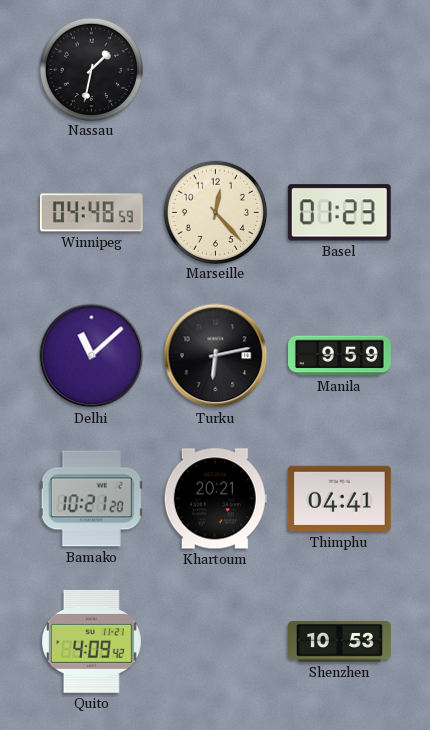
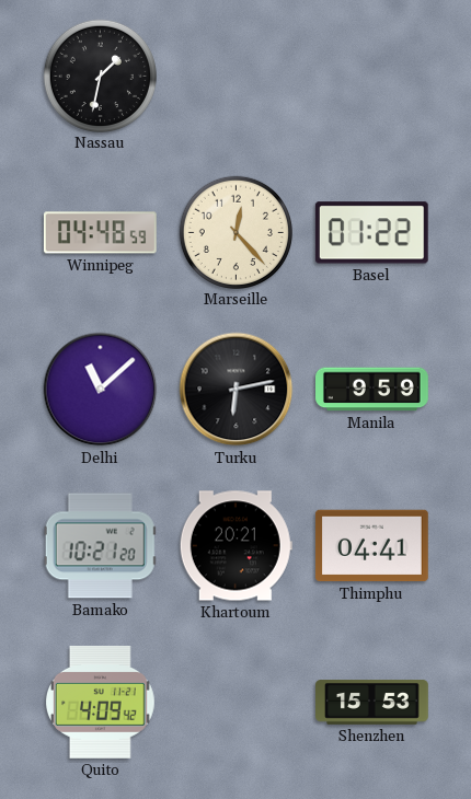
Basel: 01:23 -> 01:22
Shenzhen: 10:53 -> 15:53
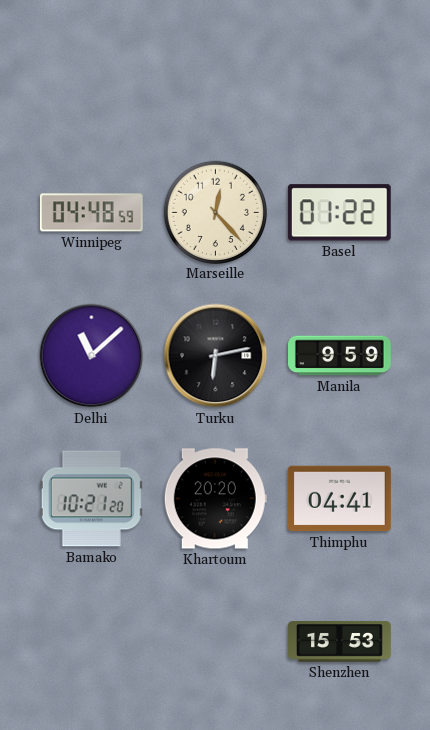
Nassau: 1:32 -> none
Khartoum: 20:21 -> 20:20
Quito: 4:09 -> none
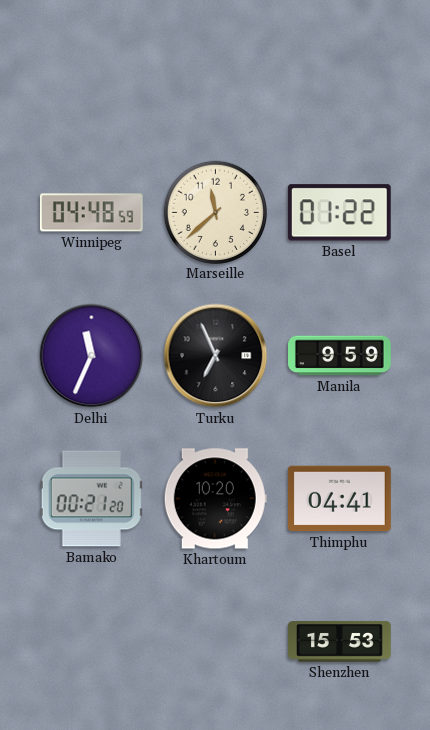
Marseille: 12:23 -> 11:38
Delhi: 11:08 -> 11:34
Turku: 6:13 -> 6:56
Bamako: 10:21 -> 00:21
Khartoum: 20:20 -> 10:20
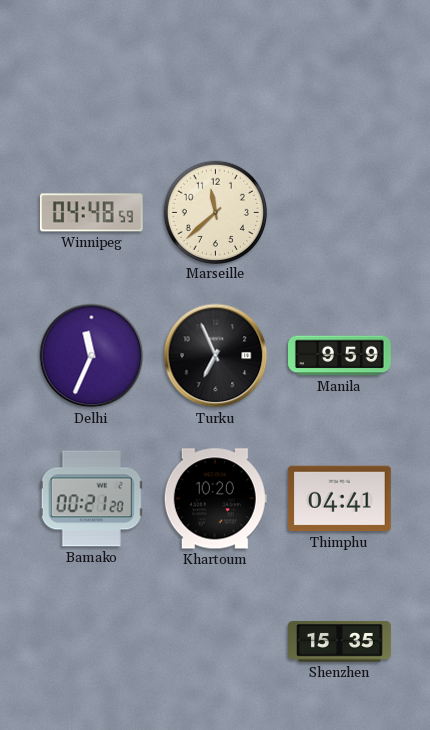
Basel: 01:22 -> none
Shenzhen: 15:53 -> 15:35
